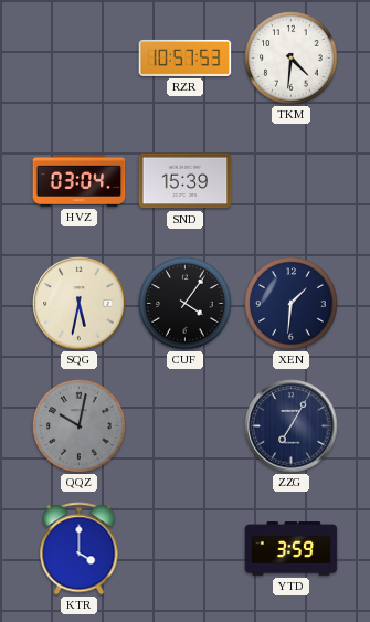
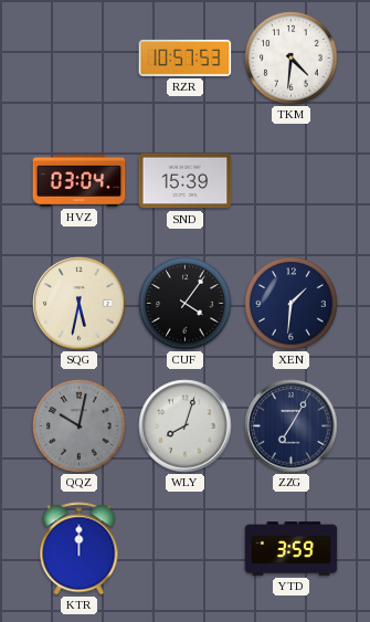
WLY: none -> 8:03
KTR: 4:00 -> 12:00
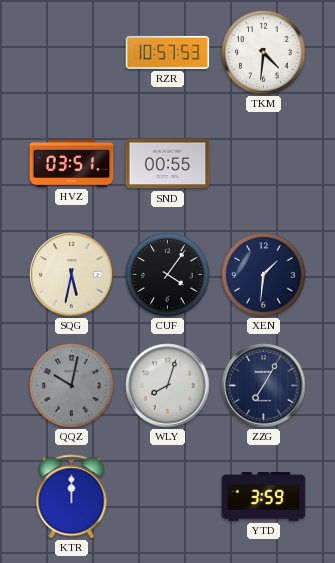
HVZ: 03:04 -> 03:51
SND: 15:39 -> 00:55
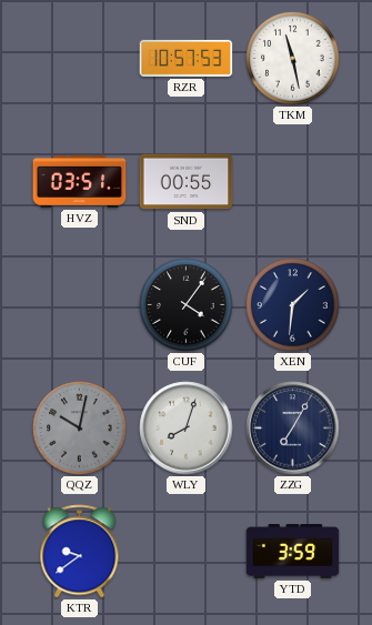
TKM: 4:31 -> 11:28
SQG: 5:32 -> none
KTR: 12:00 -> 9:39
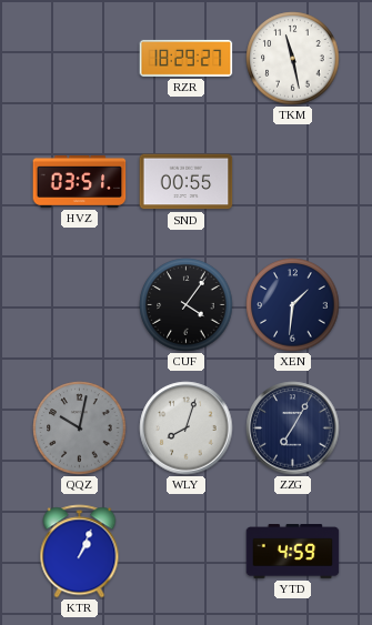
RZR: 10:57 -> 18:29
KTR: 9:39 -> 1:04
YTD: 3:59 -> 4:59
